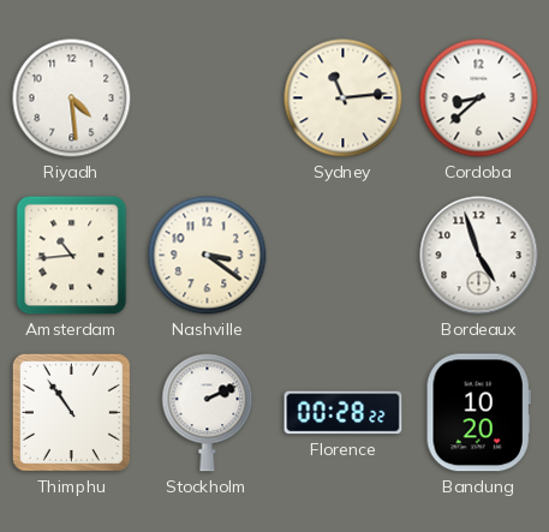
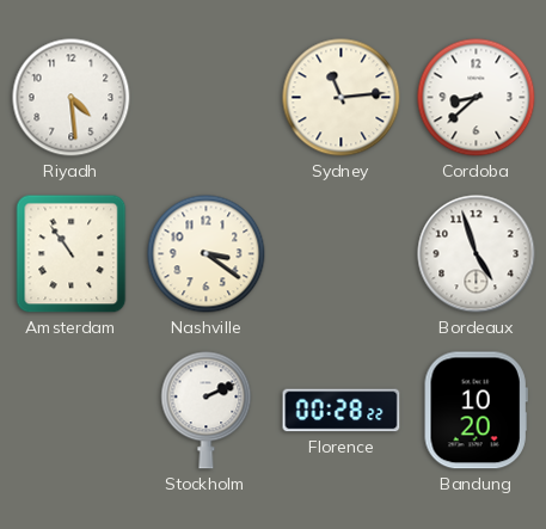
Amsterdam: 10:44 -> 10:54
Thimphu: 10:54 -> none
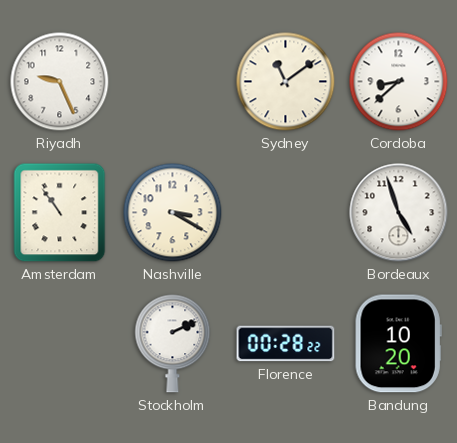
Riyadh: 4:29 -> 9:26
Sydney: 11:14 -> 11:09
Nashville: 3:21 -> 3:20
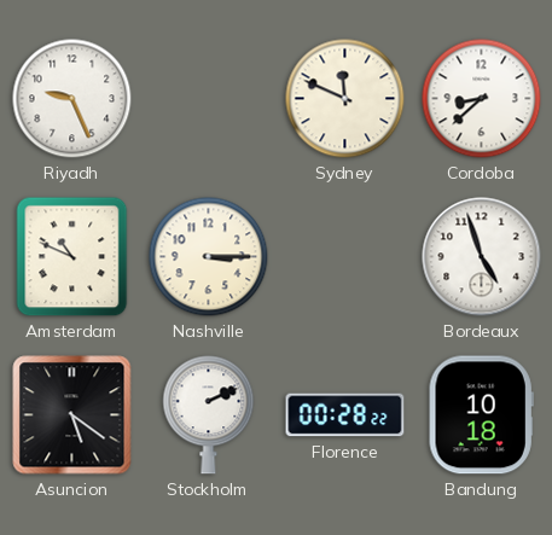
Sydney: 11:09 -> 11:49
Amsterdam: 10:54 -> 10:49
Nashville: 3:20 -> 3:15
Asuncion: none -> 5:21
Bandung: 10:20 -> 10:18
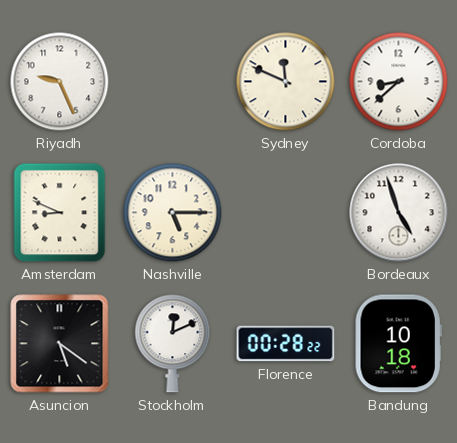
Amsterdam: 10:49 -> 8:49
Nashville: 3:15 -> 5:15
Stockholm: 2:11 -> 12:11
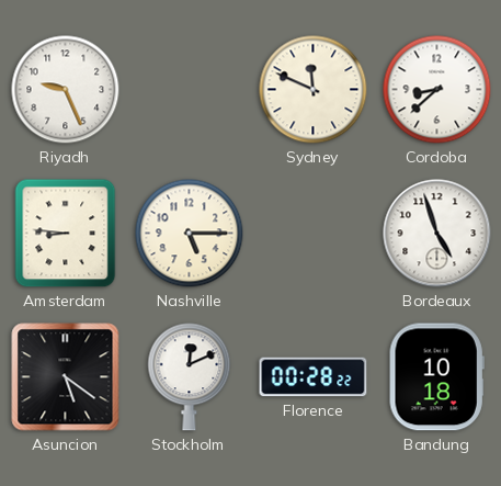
Amsterdam: 8:49 -> 8:46
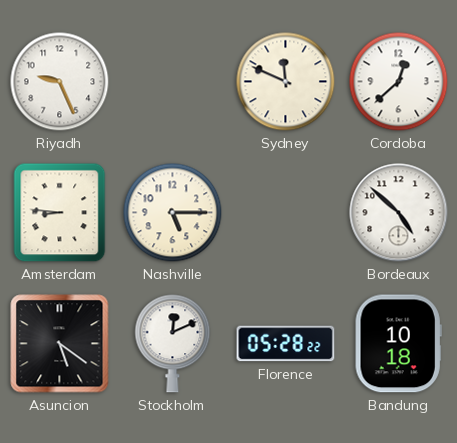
Cordoba: 8:38 -> 12:38
Bordeaux: 4:57 -> 4:52
Florence: 00:28 -> 05:28
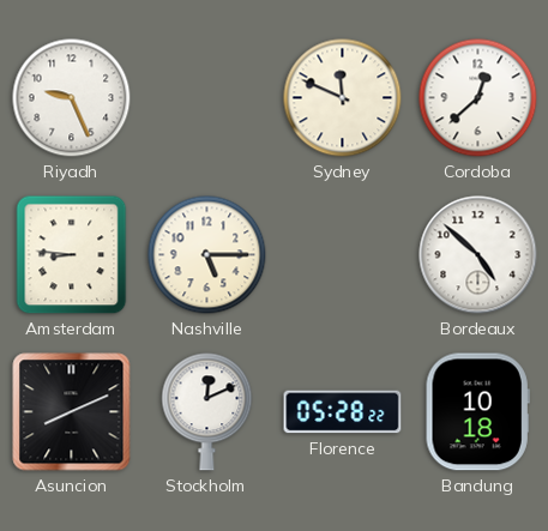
Asuncion: 5:21 -> 8:11
